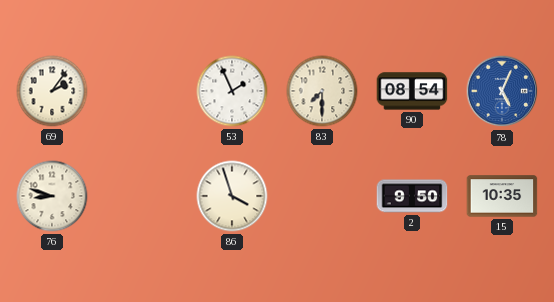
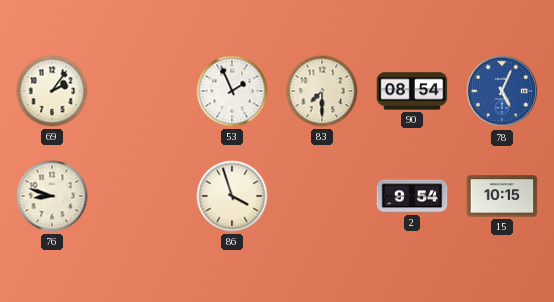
2: 9:50 -> 9:54
15: 10:35 -> 10:15
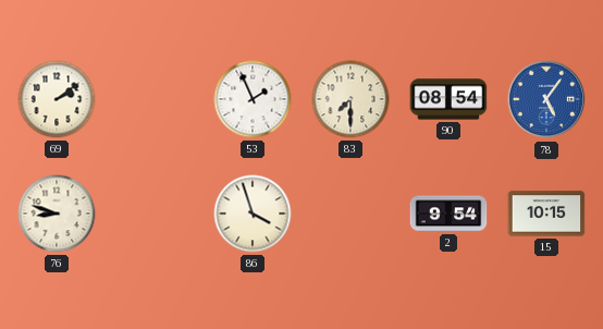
69: 2:06 -> 2:09
78: 5:04 -> 5:06
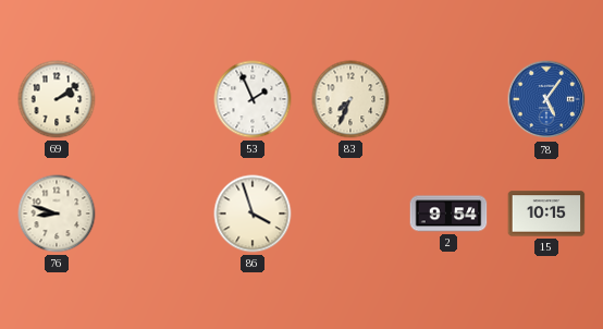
83: 7:30 -> 7:34
90: 08:54 -> none
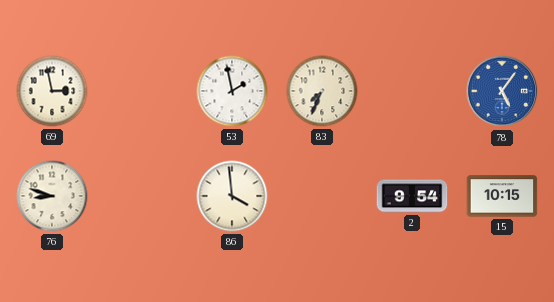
69: 2:09 -> 2:58
53: 1:56 -> 1:58
86: 3:57 -> 3:59
